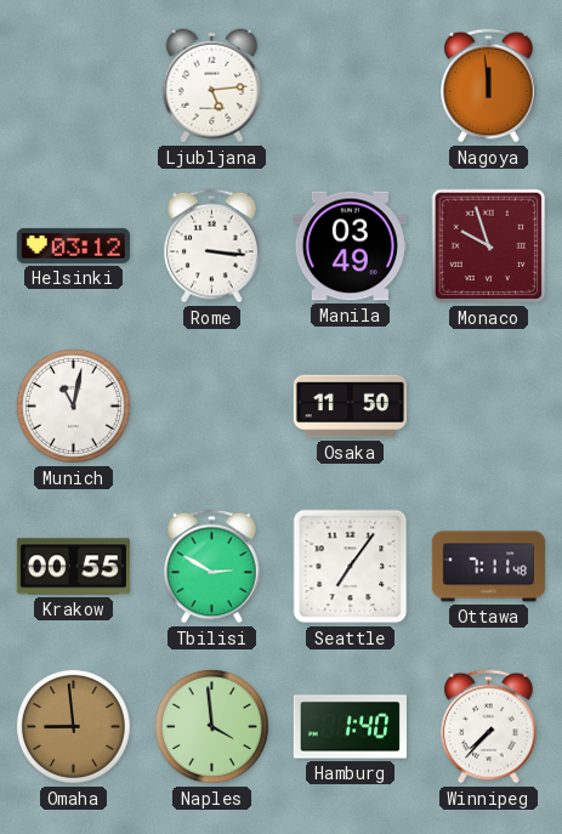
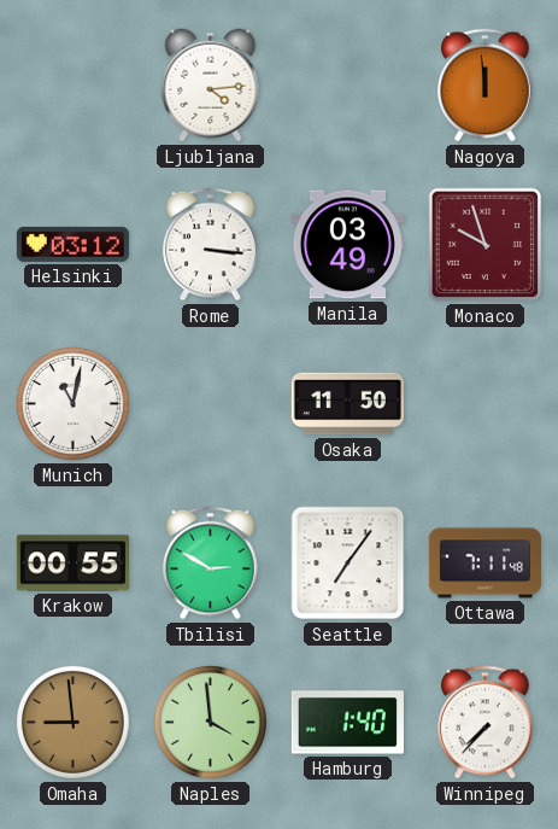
Ljubljana: 5:14 -> 4:14
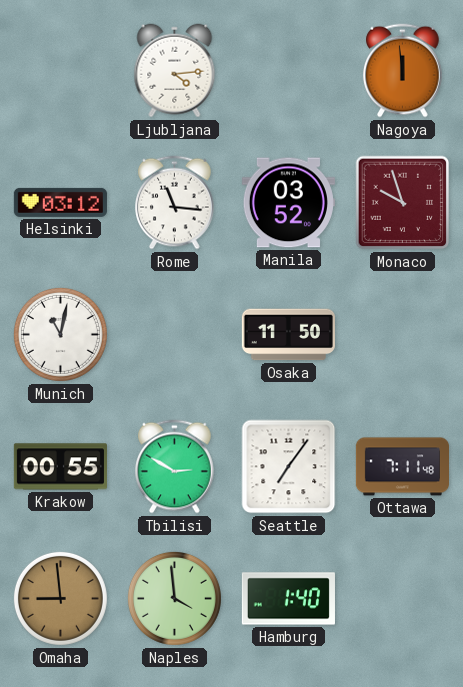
Rome: 3:16 -> 11:16
Manila: 03:49 -> 03:52
Winnipeg: 7:37 -> none
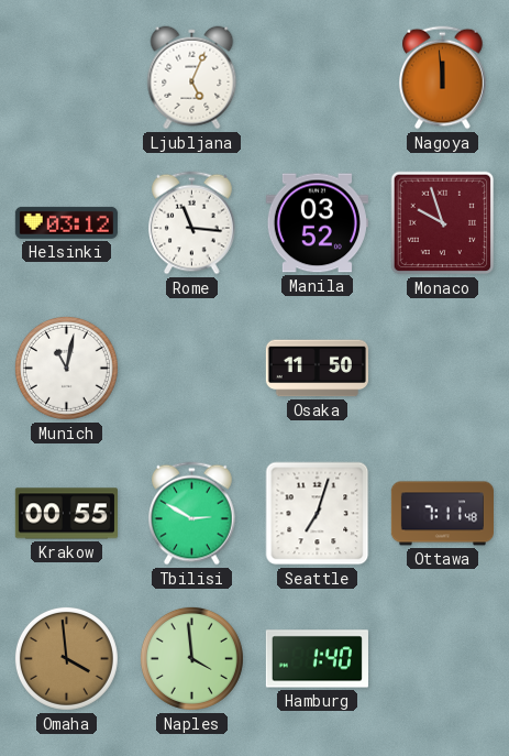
Ljubljana: 4:14 -> 5:04
Seattle: 7:06 -> 7:03
Omaha: 8:59 -> 3:59
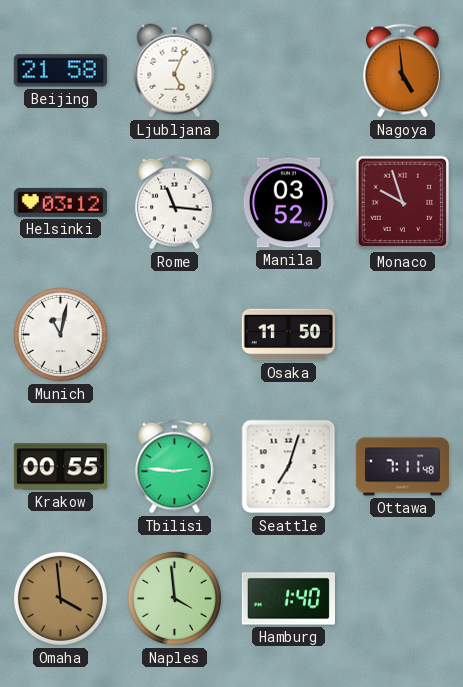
Beijing: none -> 21:58
Nagoya: 11:59 -> 4:59
Tbilisi: 2:50 -> 2:46
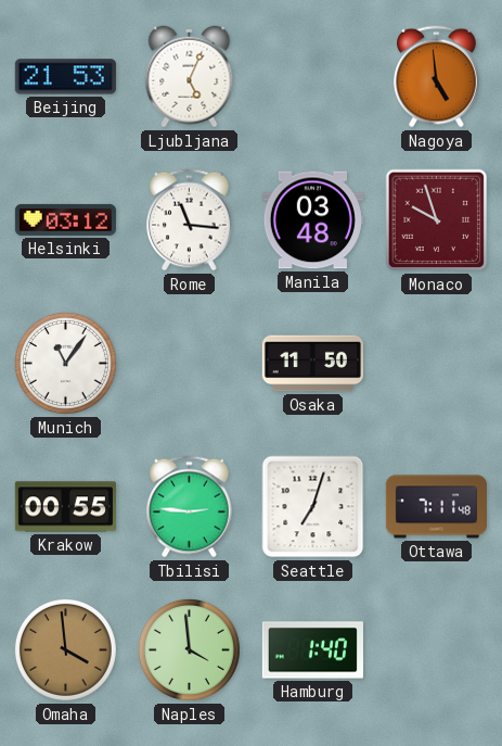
Beijing: 21:58 -> 21:53
Manila: 03:52 -> 03:48
Munich: 11:02 -> 11:06
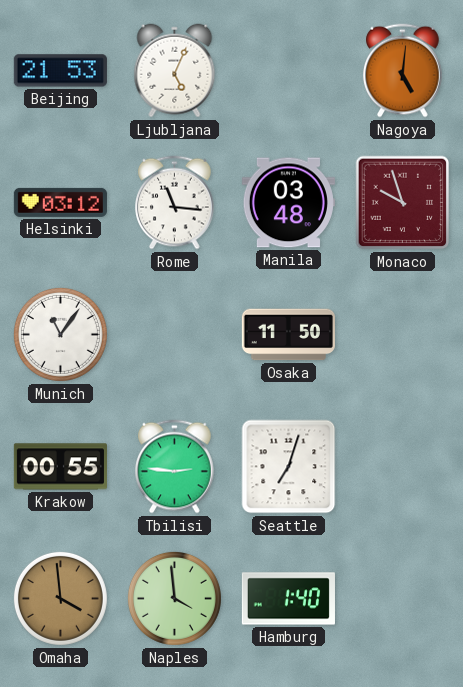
Nagoya: 4:59 -> 5:01
Ottawa: 7:11 -> none
